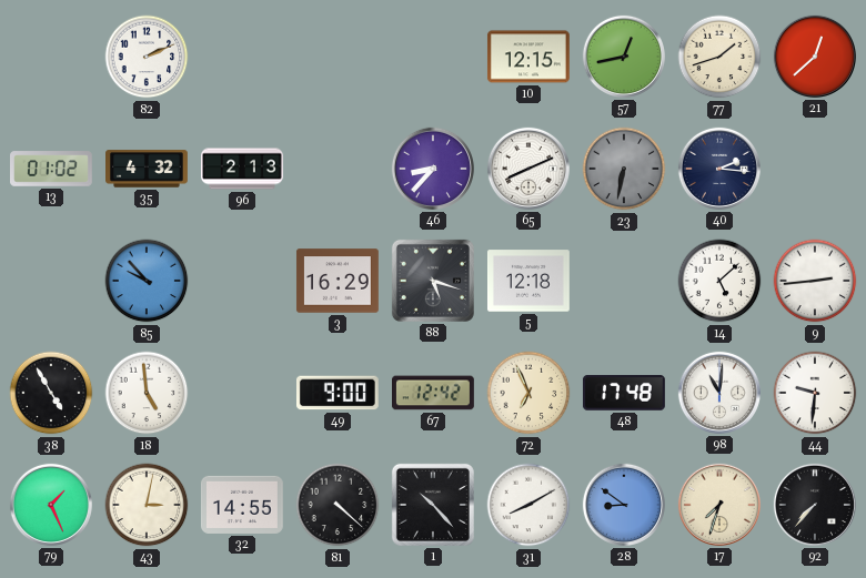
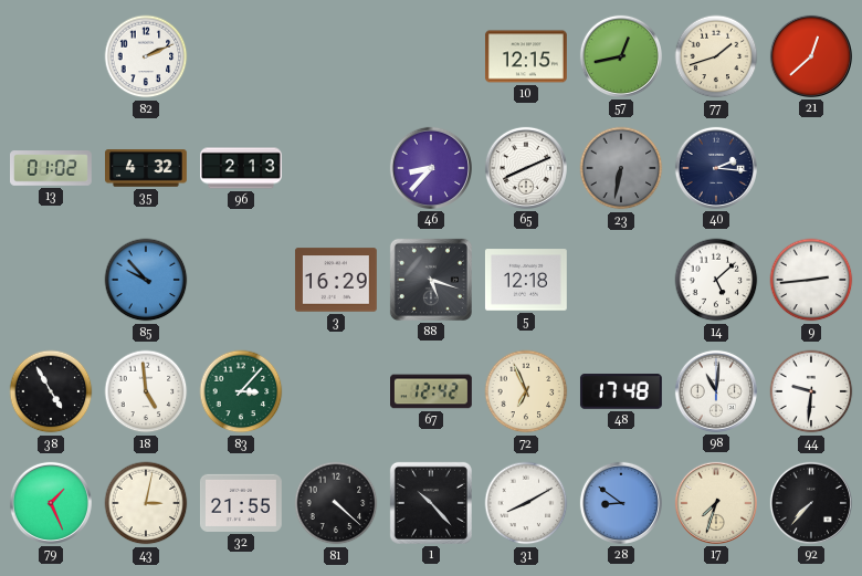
83: none -> 3:07
49: 9:00 -> none
32: 14:55 -> 21:55
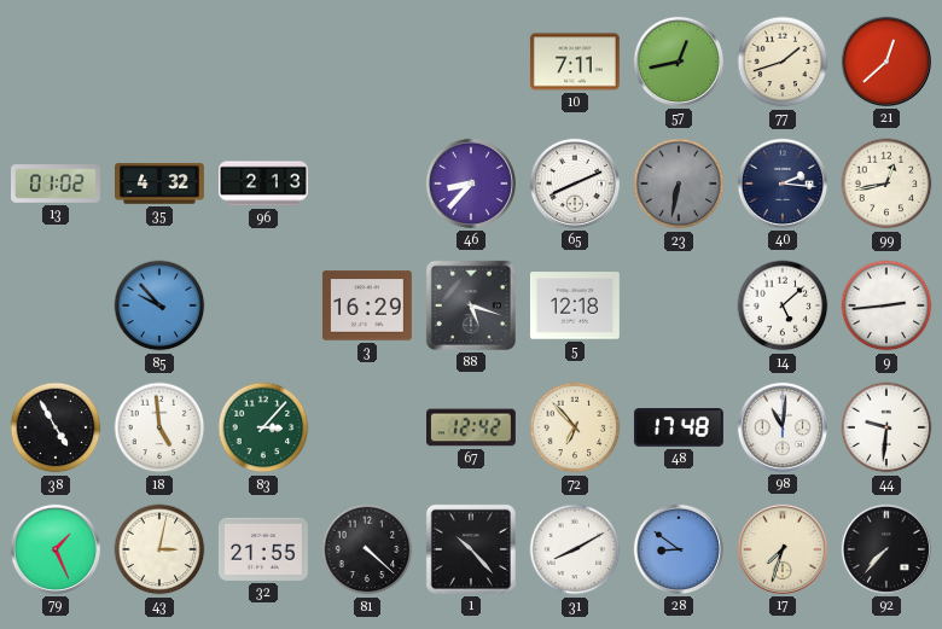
82: 2:11 -> none
10: 12:15 -> 7:11
99: none -> 12:43
72: 6:56 -> 6:53
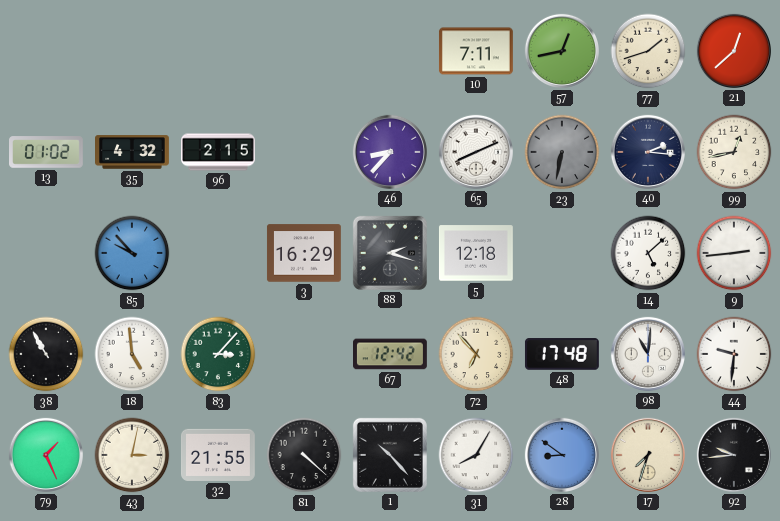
96: 2:13 -> 2:15
88: 5:18 -> 2:18
38: 4:55 -> 10:55
31: 8:10 -> 8:05
92: 7:37 -> 9:44
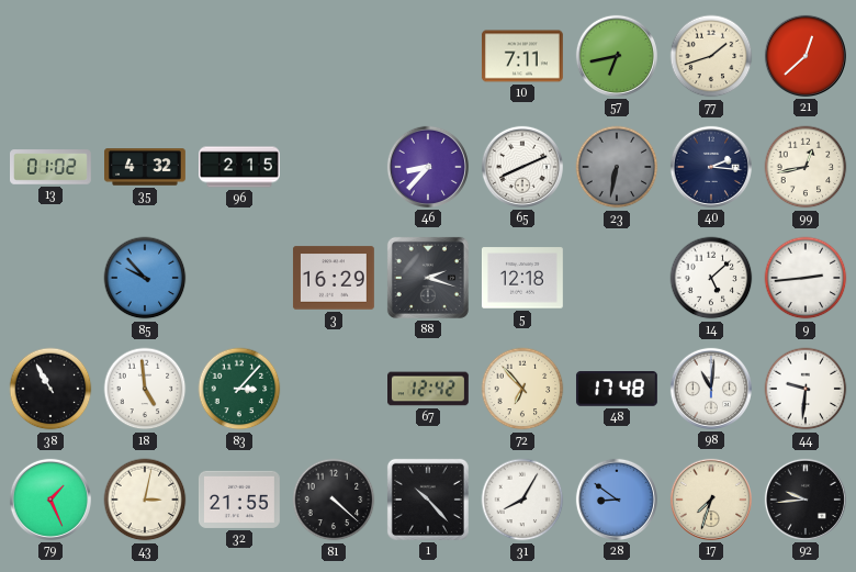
57: 12:43 -> 6:43
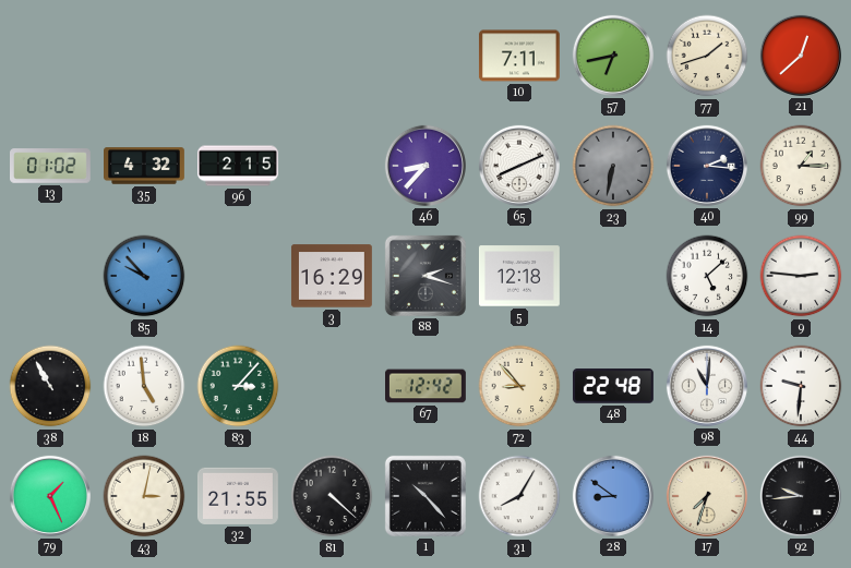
99: 12:43 -> 1:15
9: 2:44 -> 2:46
72: 6:53 -> 8:53
48: 17:48 -> 22:48
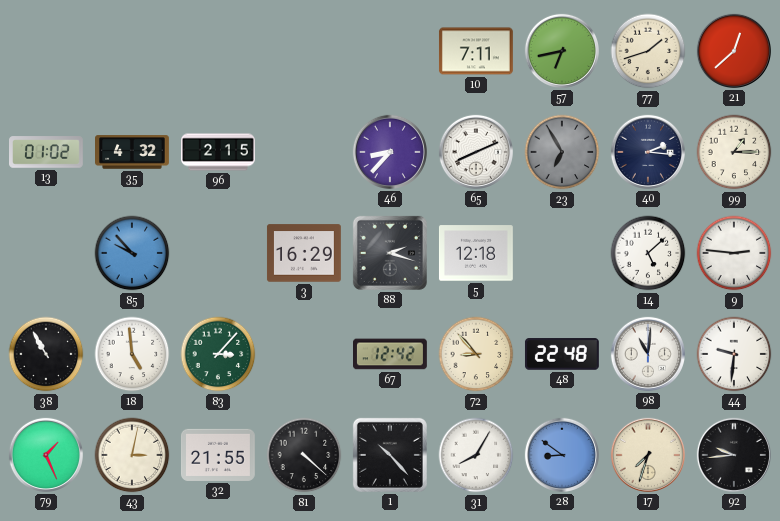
23: 6:32 -> 6:55
